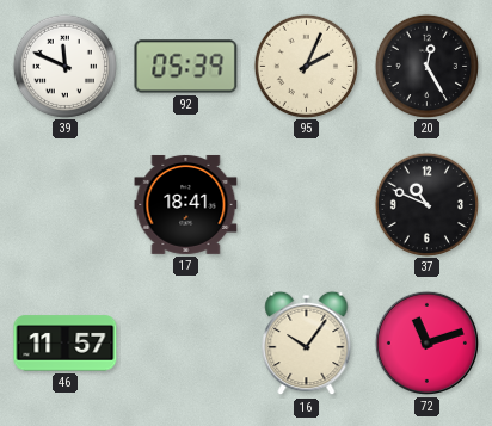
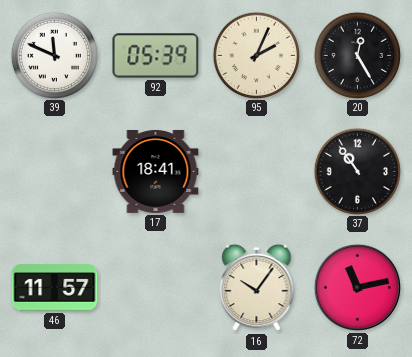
37: 10:49 -> 10:54
72: 11:12 -> 11:13
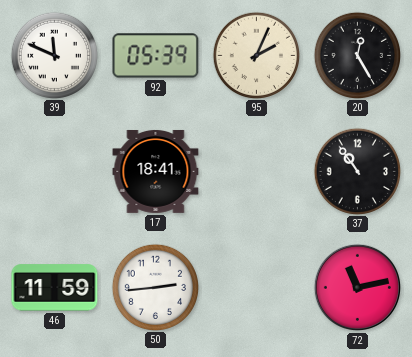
46: 11:57 -> 11:59
50: none -> 2:44
16: 10:06 -> none
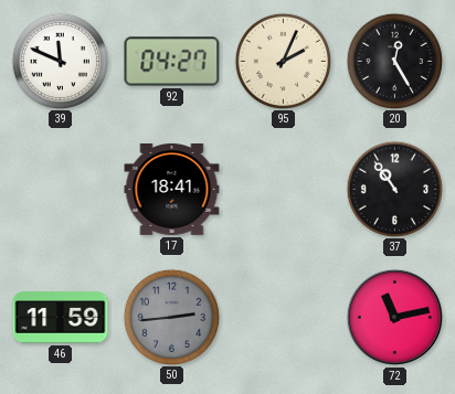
92: 05:39 -> 04:27
50 dial: white -> grey
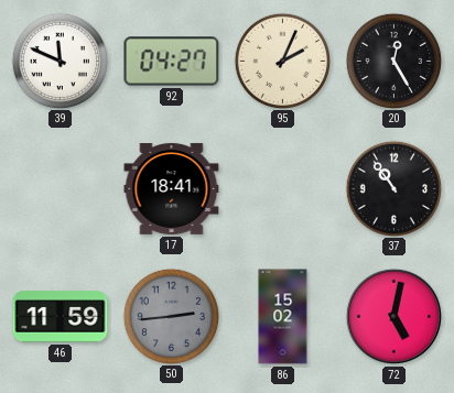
86: none -> 15:02
72: 11:13 -> 5:02
